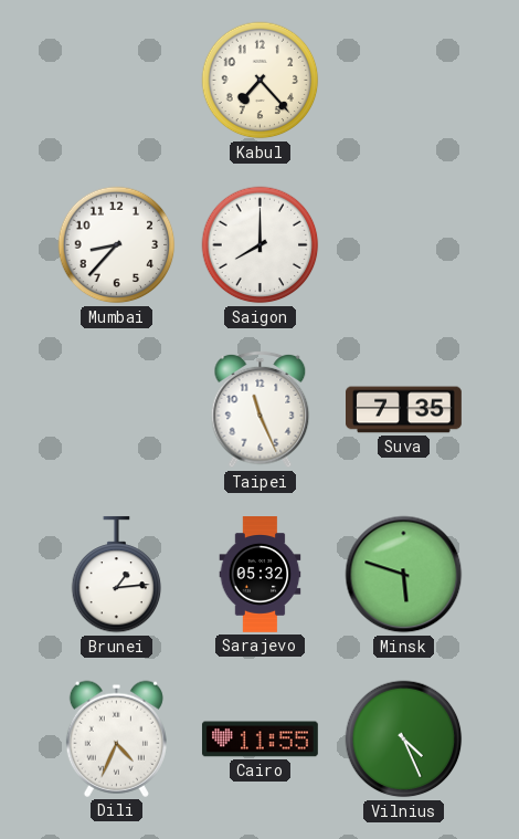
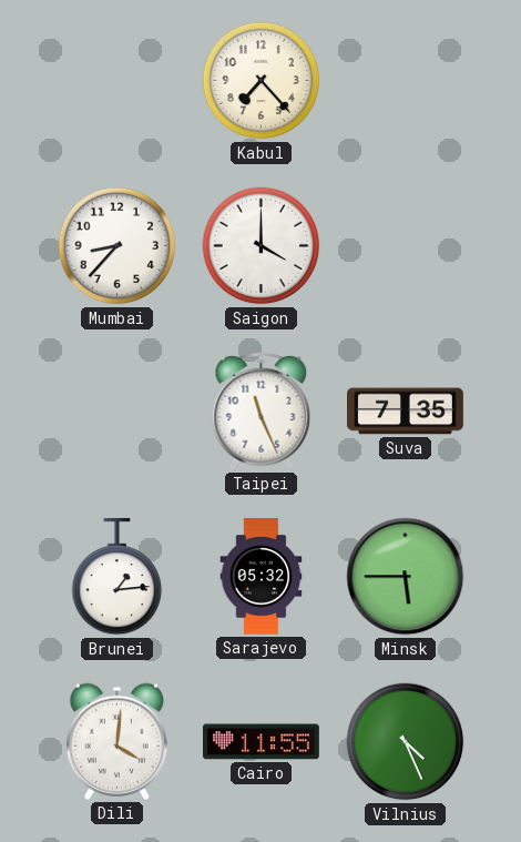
Saigon: 8:00 -> 4:00
Minsk: 5:48 -> 5:45
Dili: 4:34 -> 4:01
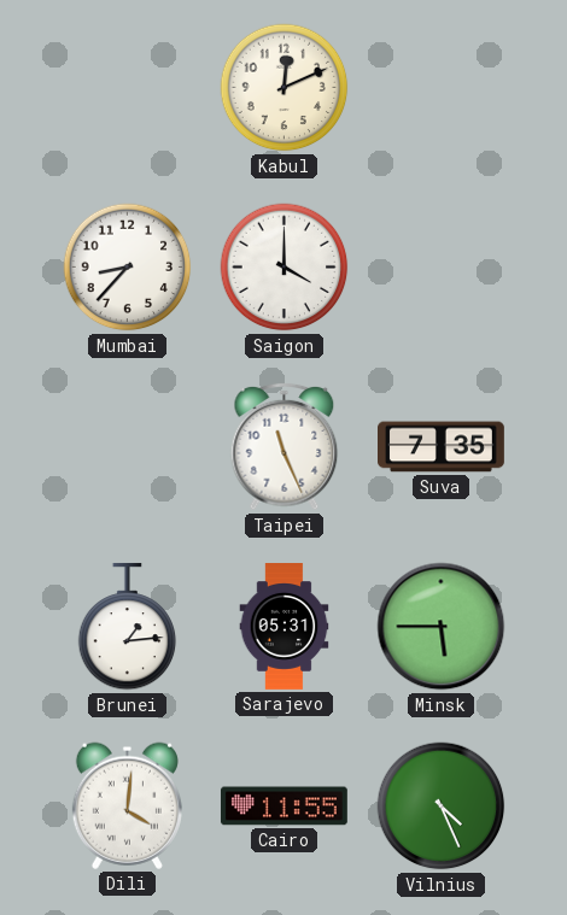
Kabul: 7:23 -> 12:11
Sarajevo: 05:32 -> 05:31
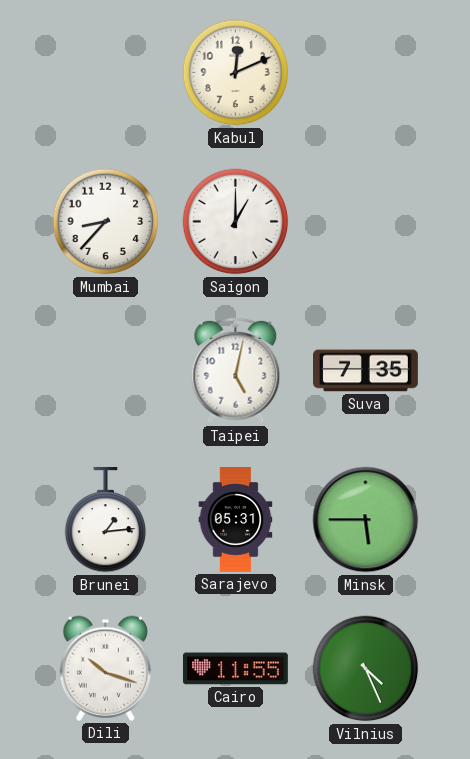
Saigon: 4:00 -> 1:00
Taipei: 11:26 -> 5:02
Dili: 4:01 -> 10:18
